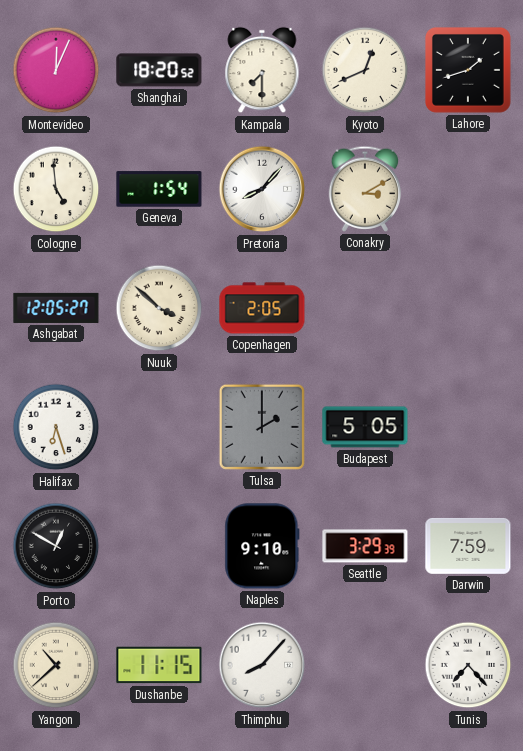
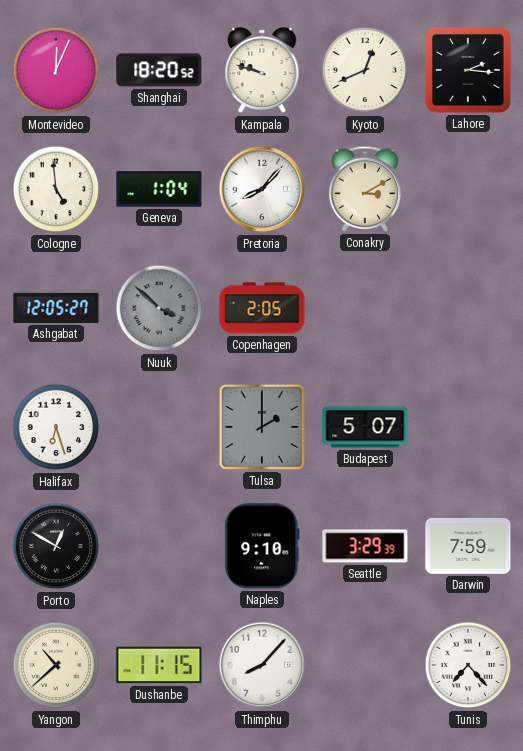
Kampala: 7:30 -> 9:48
Lahore: 1:42 -> 2:16
Geneva: 1:54 -> 1:04
Nuuk dial: cream -> grey
Budapest: 5:05 -> 5:07
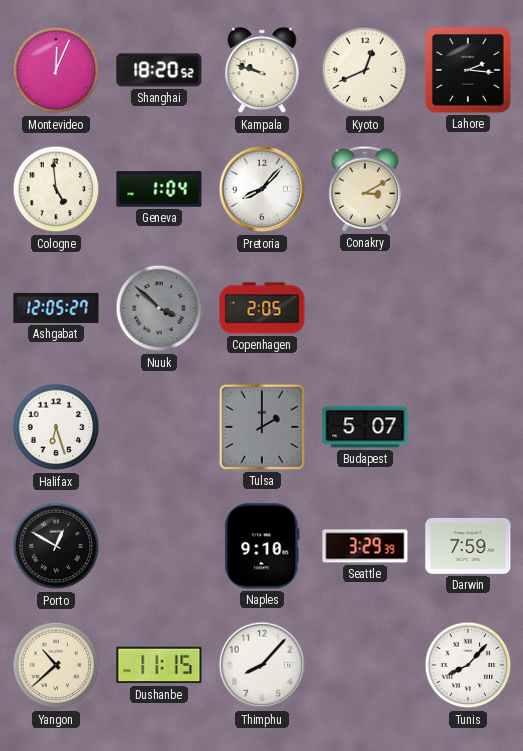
Tunis: 7:23 -> 8:07
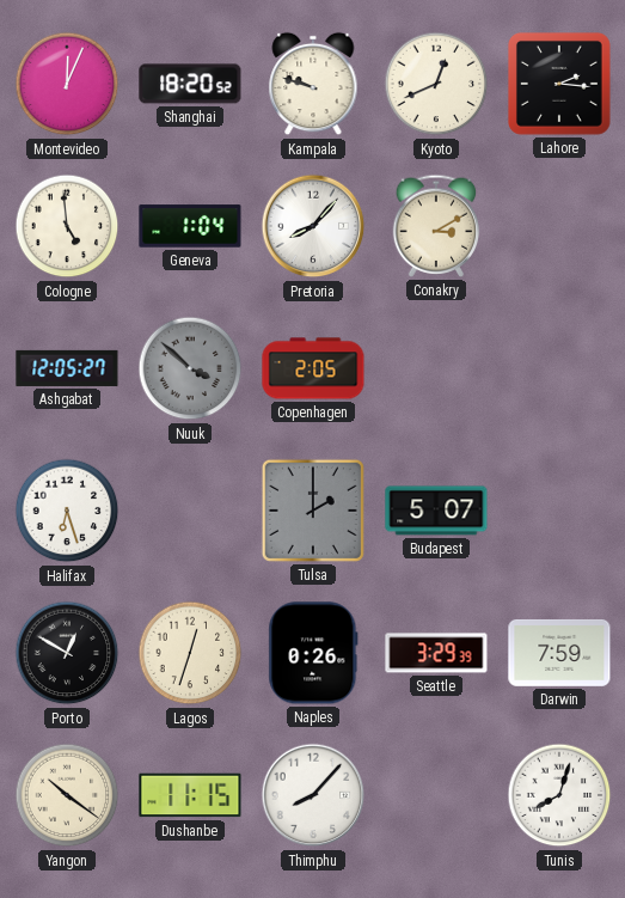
Lagos: none -> 12:33
Naples: 9:10 -> 0:26
Yangon: 10:38 -> 10:21
Tunis: 8:07 -> 8:03
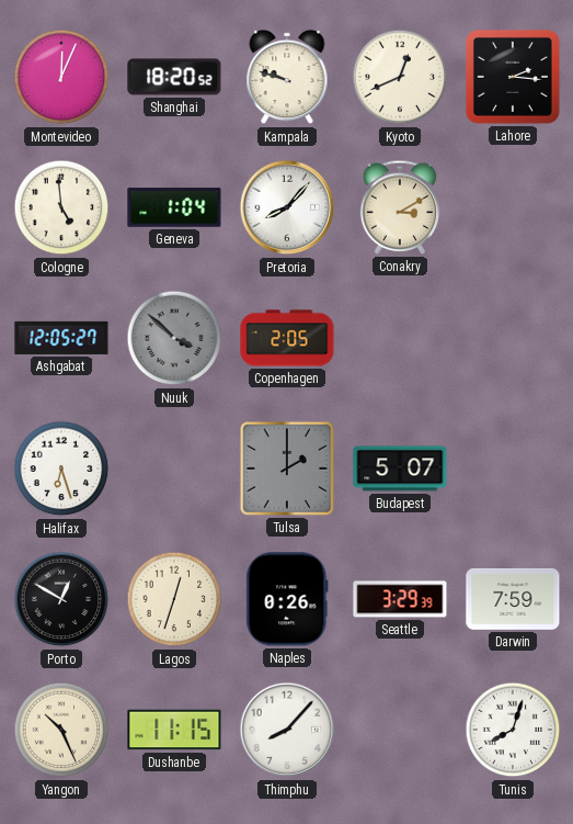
Yangon: 10:21 -> 10:26
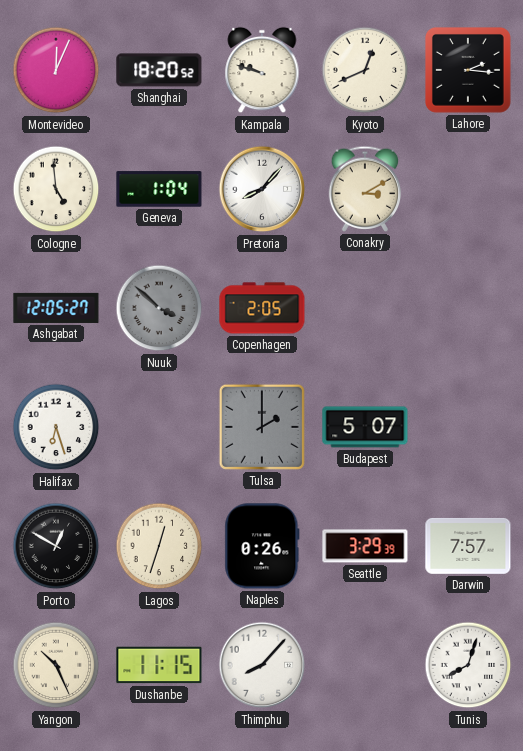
Darwin: 7:59 -> 7:57
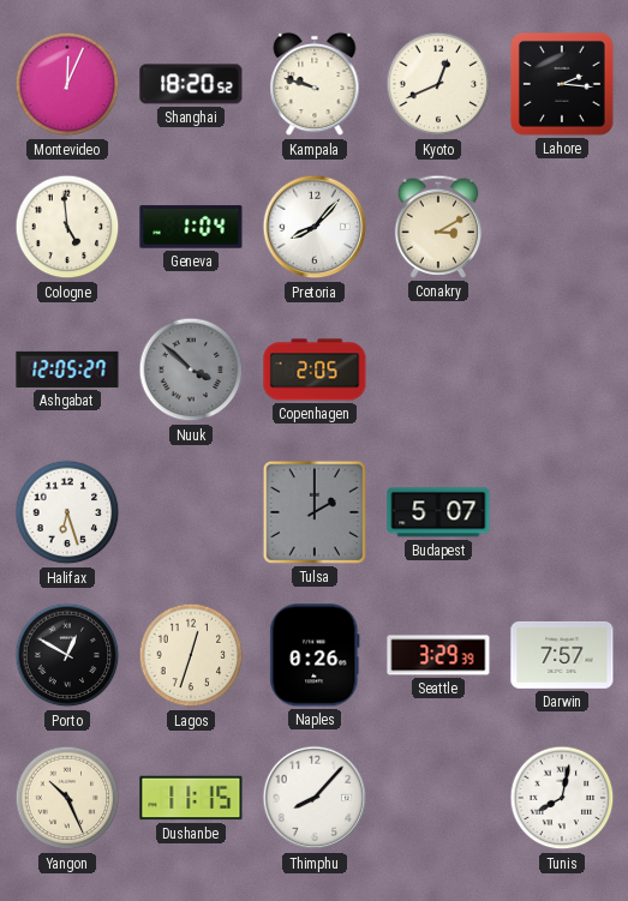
Tunis: 8:03 -> 8:02
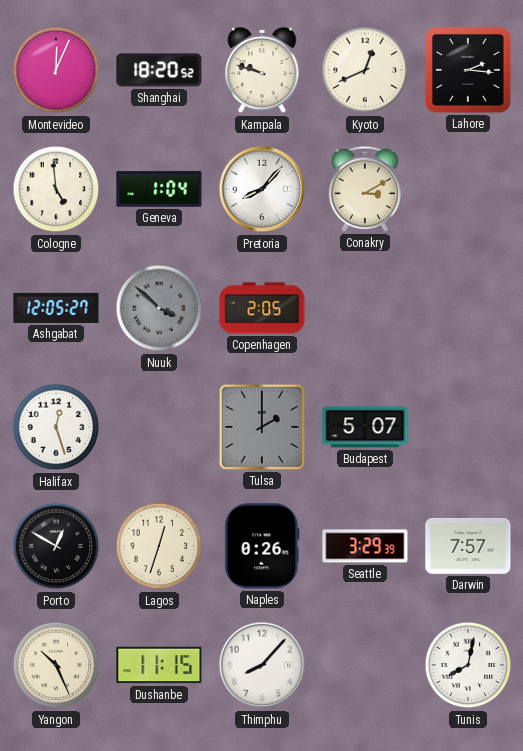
Halifax: 6:27 -> 12:27
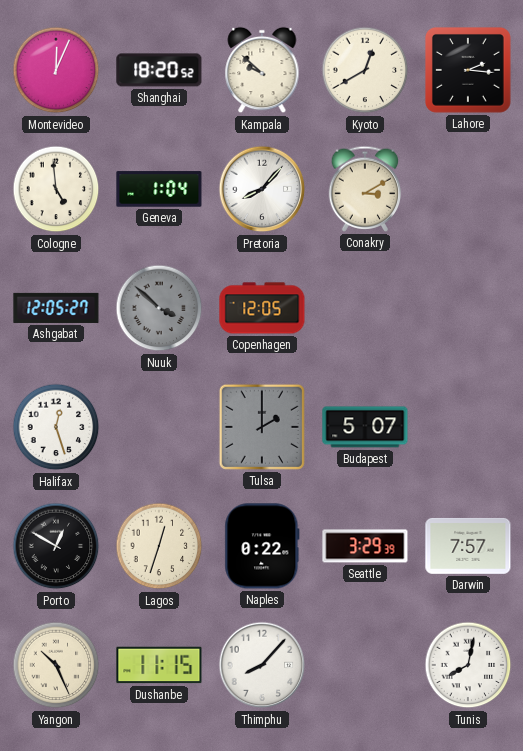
Kampala: 9:48 -> 9:52
Kyoto: 12:41 -> 12:40
Copenhagen: 2:05 -> 12:05
Naples: 0:26 -> 0:22
